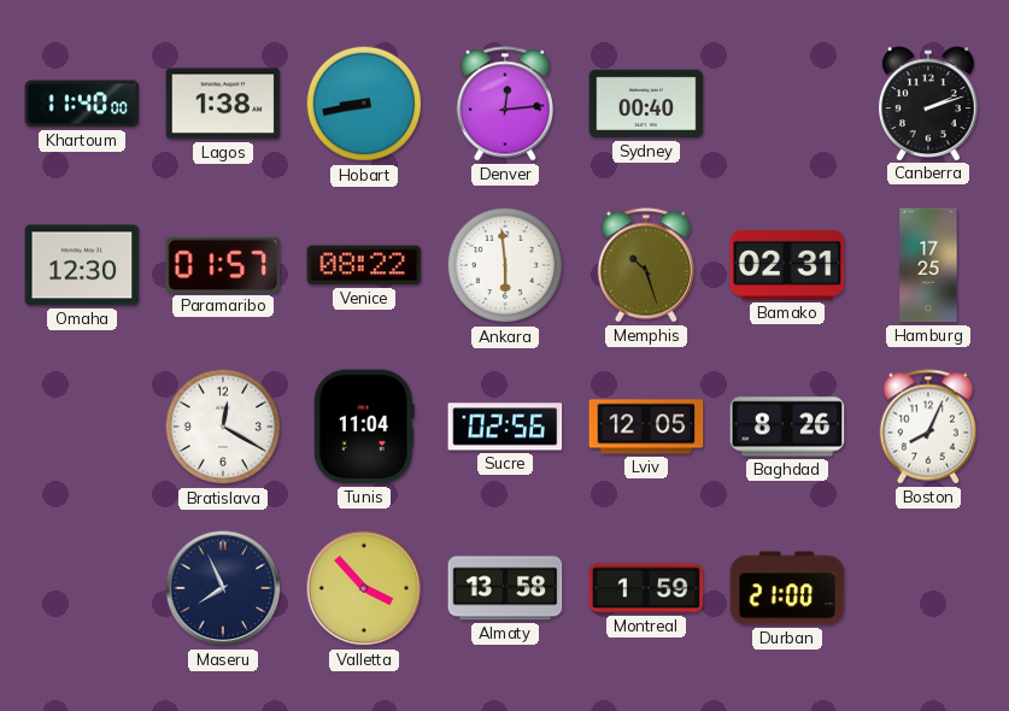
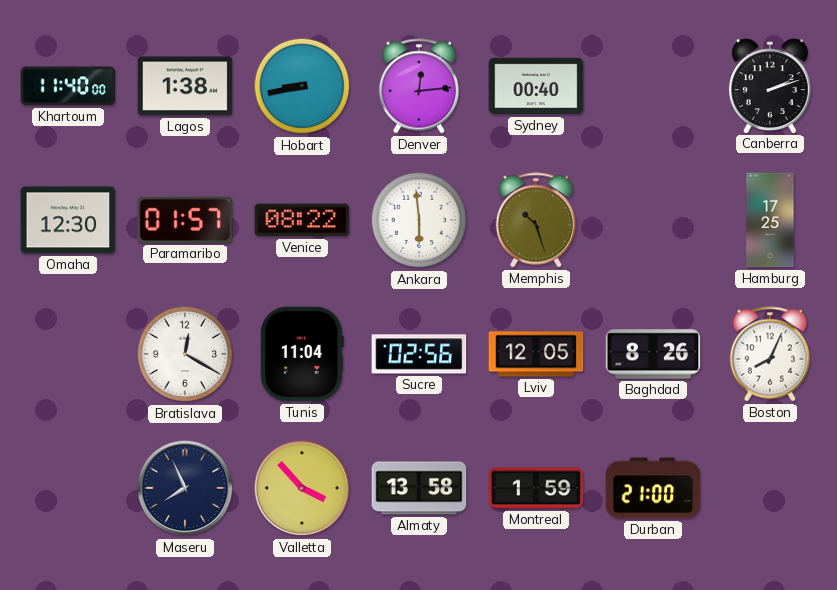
Bamako: 02:31 -> none
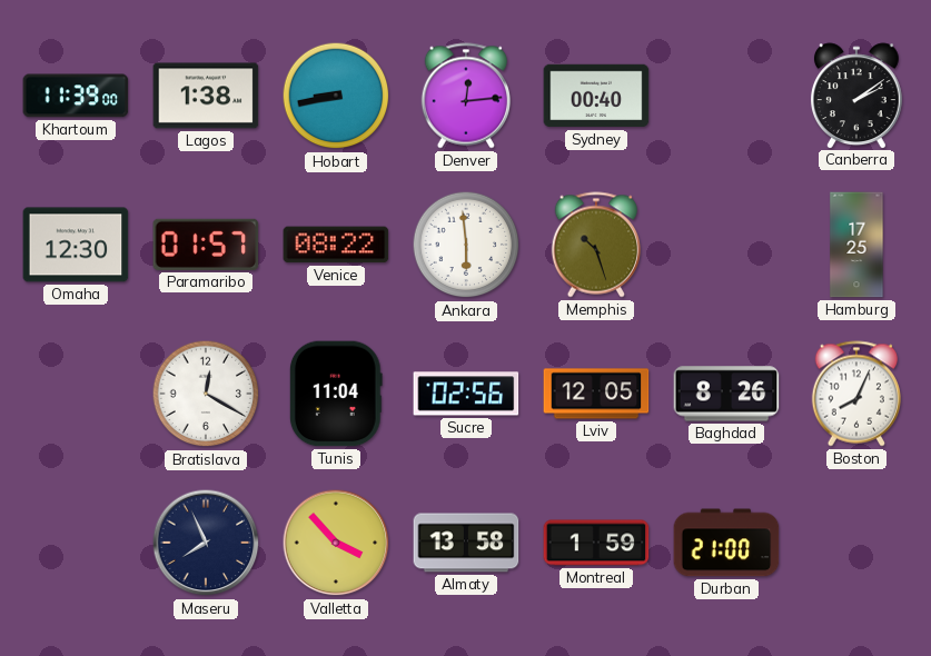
Khartoum: 11:40 -> 11:39
Canberra: 2:12 -> 2:09
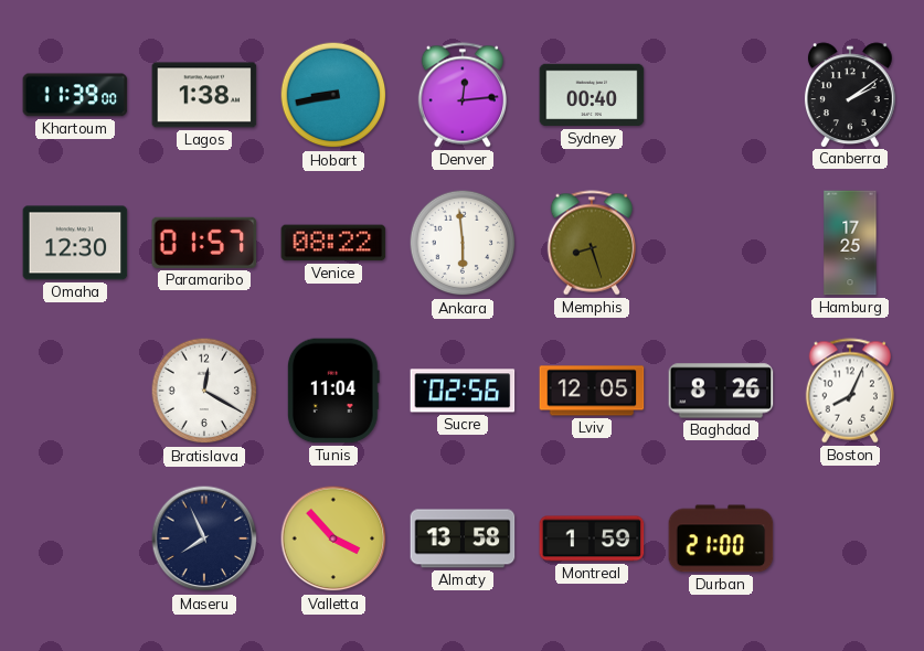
Memphis: 10:27 -> 8:27
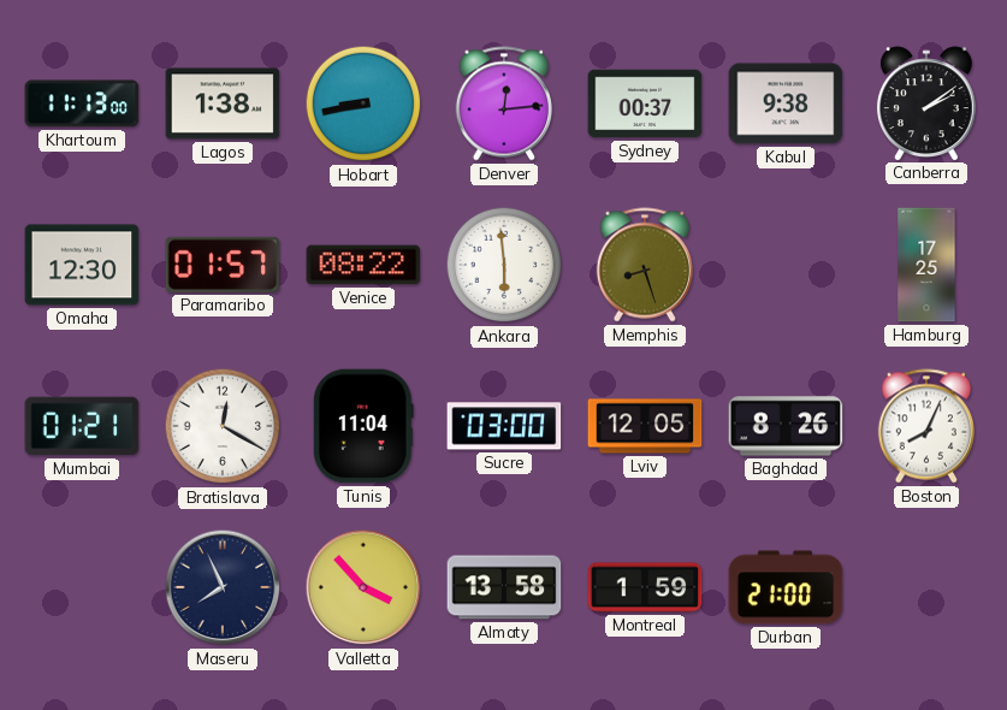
Khartoum: 11:39 -> 11:13
Sydney: 00:40 -> 00:37
Kabul: none -> 9:38
Mumbai: none -> 01:21
Sucre: 02:56 -> 03:00
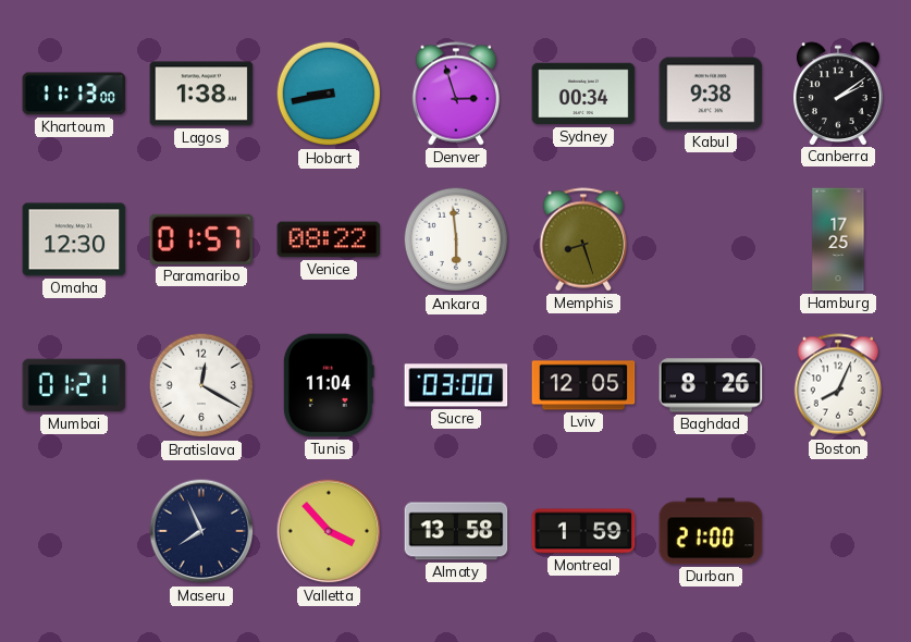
Denver: 12:14 -> 2:57
Sydney: 00:37 -> 00:34
